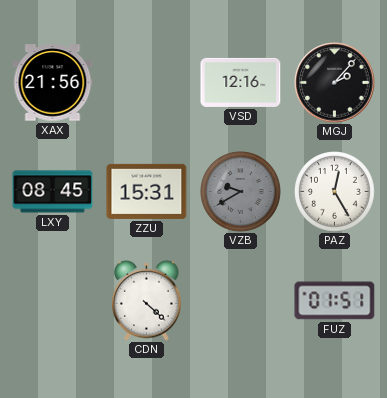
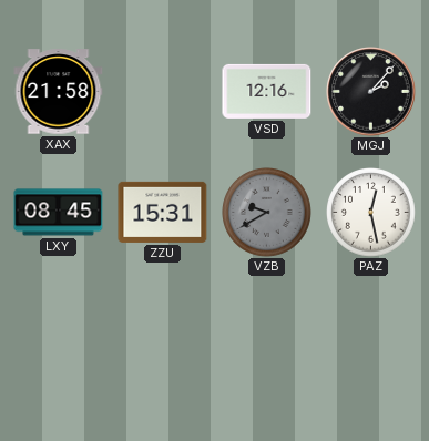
XAX: 21:56 -> 21:58
PAZ: 12:25 -> 12:28
CDN: 4:22 -> none
FUZ: 01:51 -> none
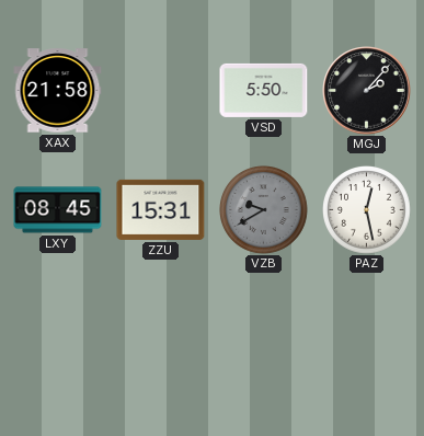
VSD: 12:16 -> 5:50
